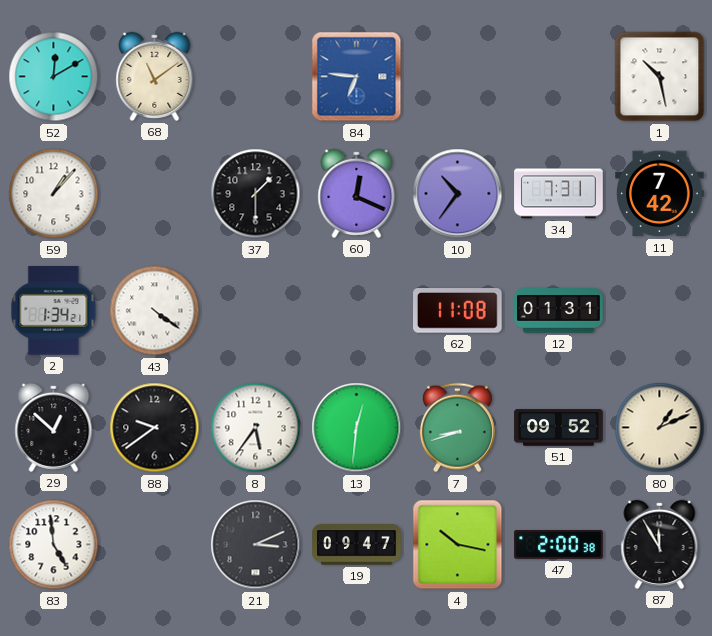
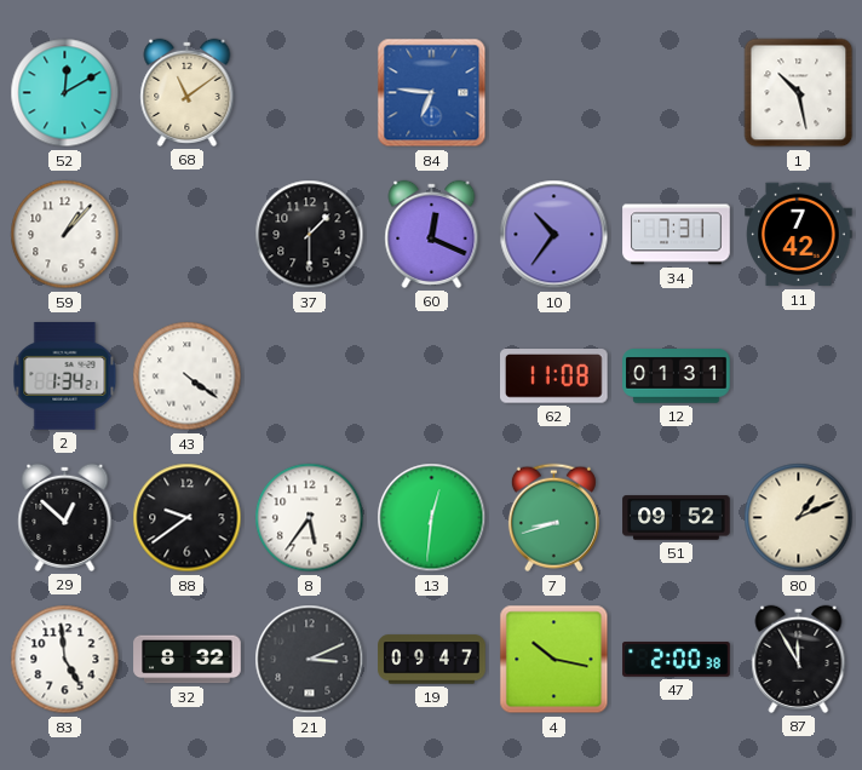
32: none -> 8:32
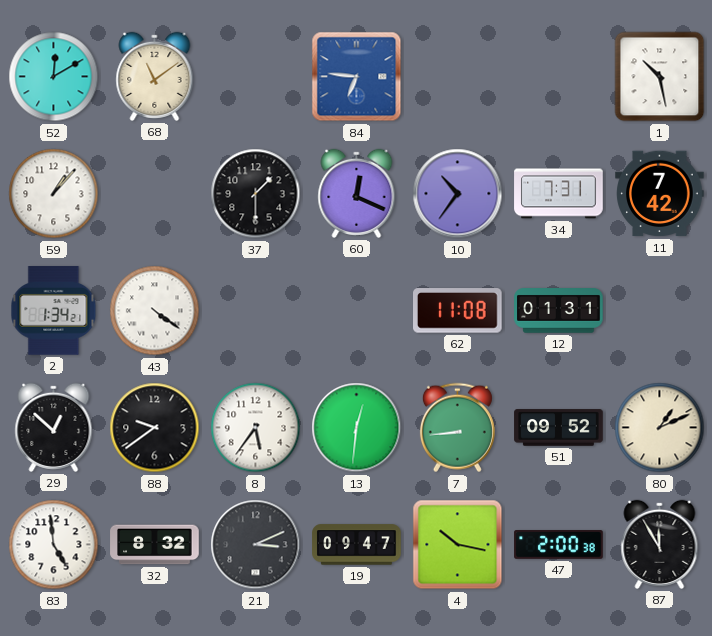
7: 8:42 -> 8:44
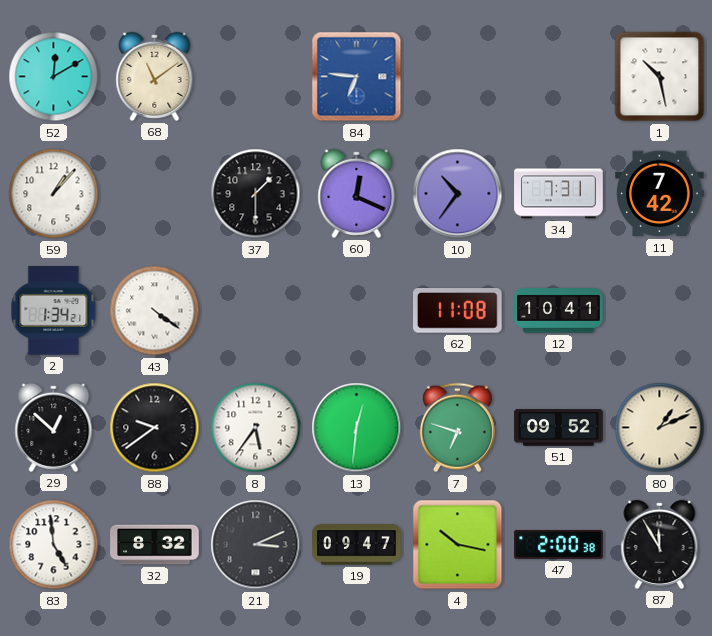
12: 01:31 -> 10:41
7: 8:44 -> 6:48
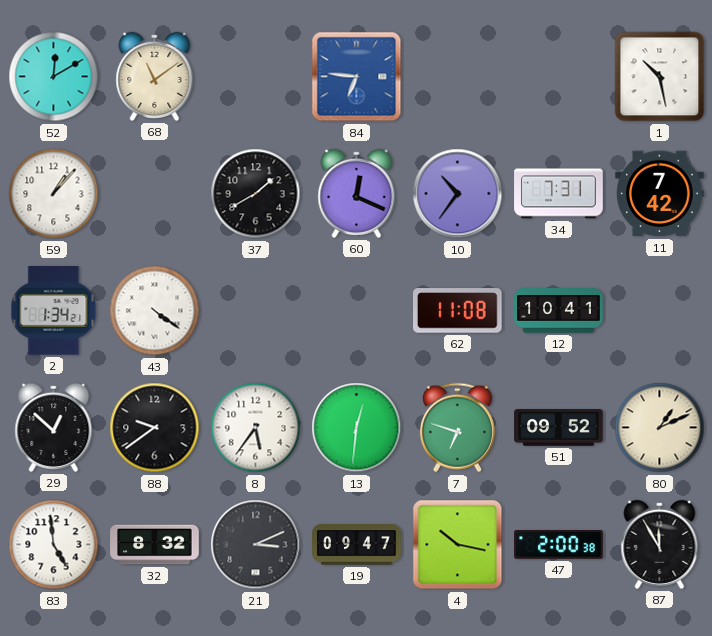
37: 1:30 -> 1:40
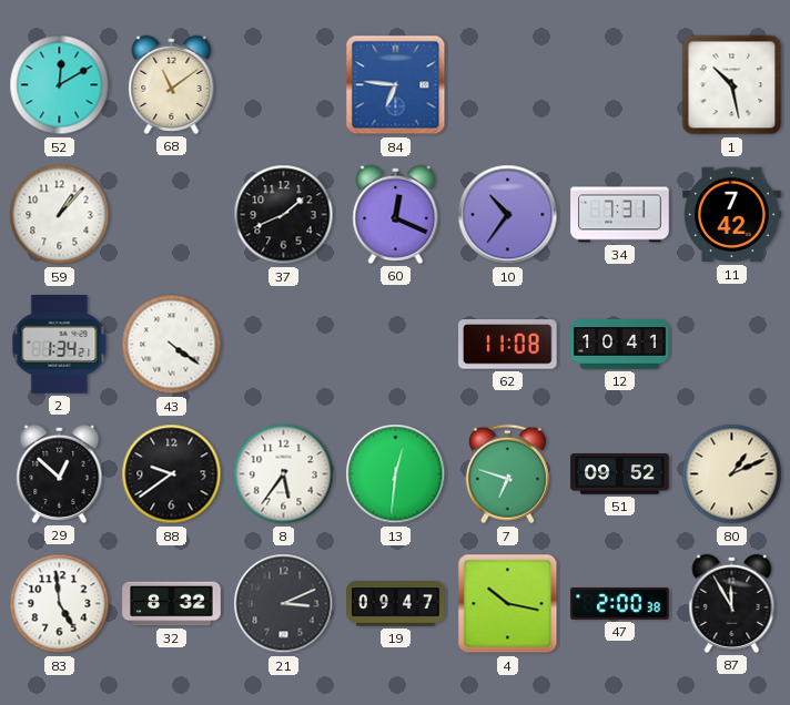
37: 1:40 -> 1:41
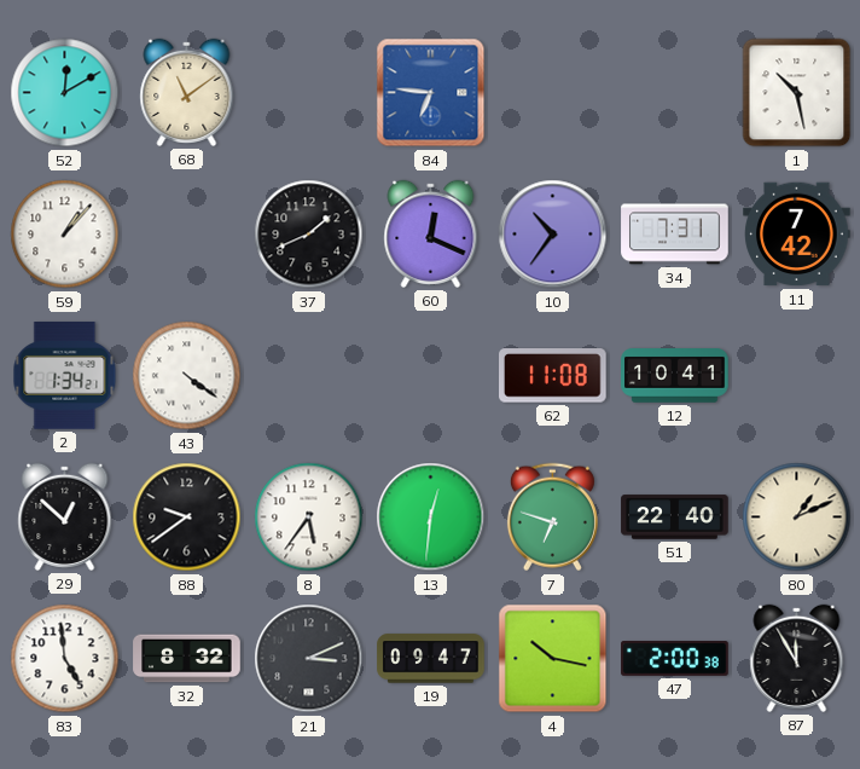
51: 09:52 -> 22:40
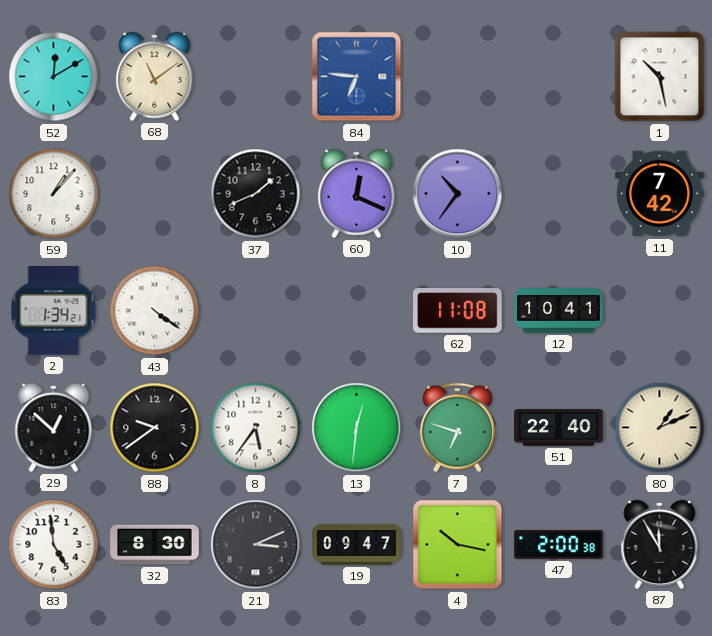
34: 7:31 -> none
32: 8:32 -> 8:30
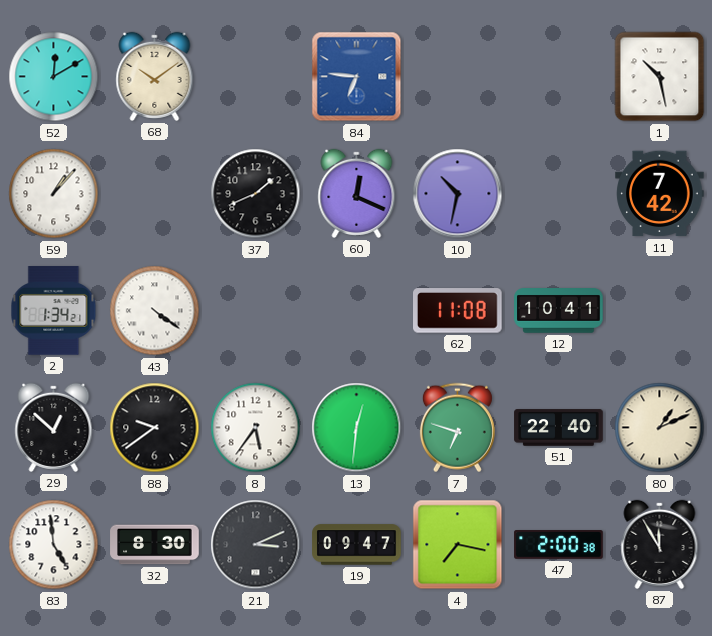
68: 11:09 -> 10:09
10: 10:36 -> 10:32
4: 10:17 -> 7:17
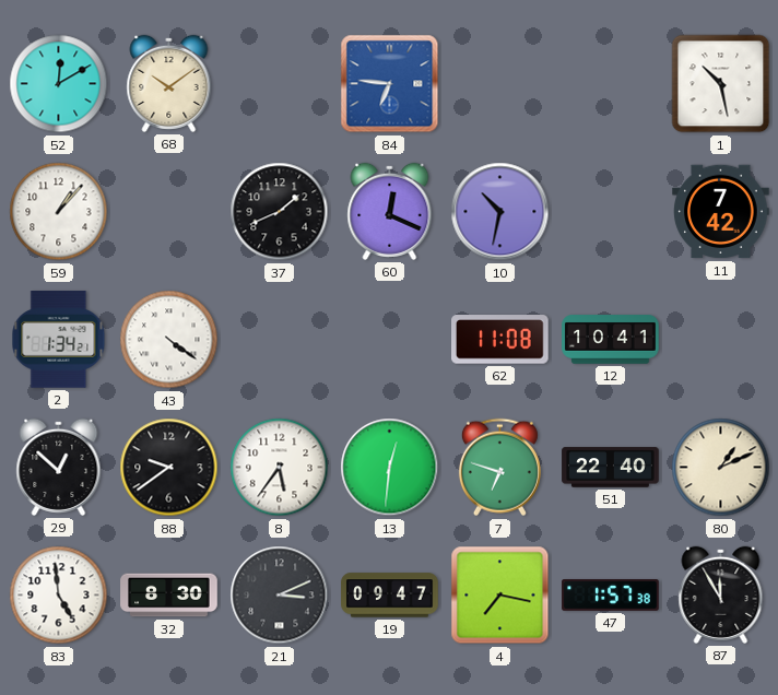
47: 2:00 -> 1:57
